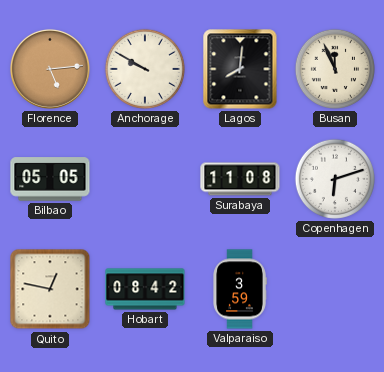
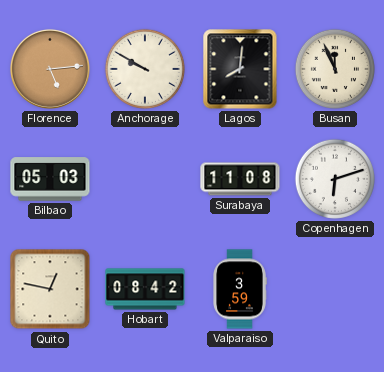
Bilbao: 05:05 -> 05:03
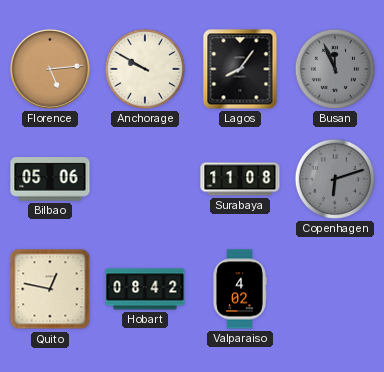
Lagos: 8:01 -> 8:06
Busan dial: cream -> grey
Bilbao: 05:03 -> 05:06
Copenhagen dial: white -> grey
Valparaiso: 3:59 -> 4:02
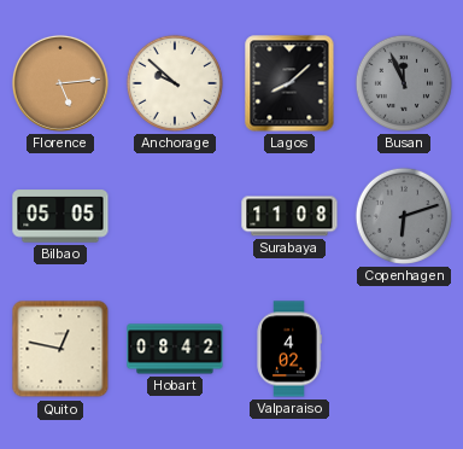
Anchorage: 9:50 -> 9:52
Lagos: 8:06 -> 8:08
Bilbao: 05:06 -> 05:05
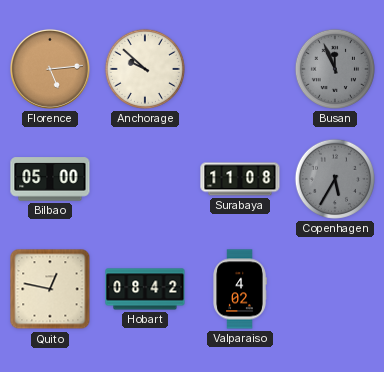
Lagos: 8:08 -> none
Bilbao: 05:05 -> 05:00
Copenhagen: 6:12 -> 5:35
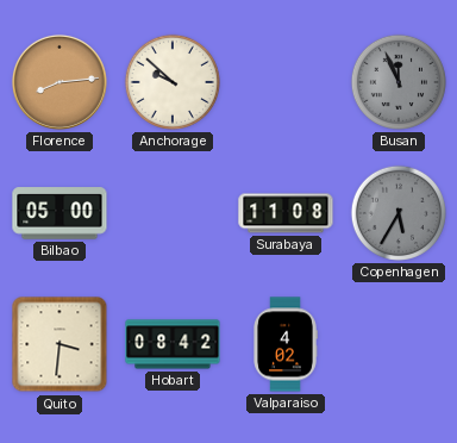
Florence: 5:14 -> 8:14
Quito: 12:47 -> 3:31
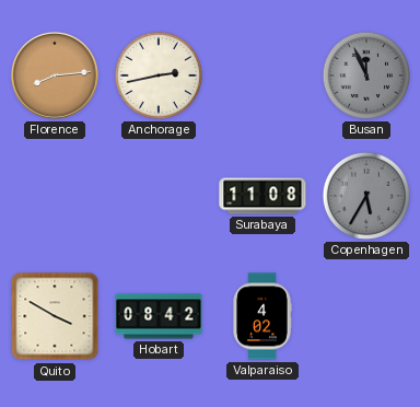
Anchorage: 9:52 -> 2:43
Bilbao: 05:00 -> none
Quito: 3:31 -> 3:50
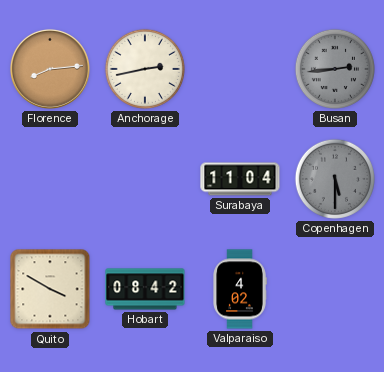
Busan: 11:56 -> 2:44
Surabaya: 11:08 -> 11:04
Copenhagen: 5:35 -> 5:30
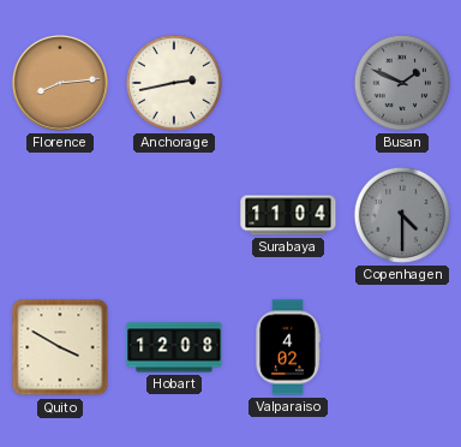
Busan: 2:44 -> 1:49
Copenhagen: 5:30 -> 4:30
Hobart: 08:42 -> 12:08
